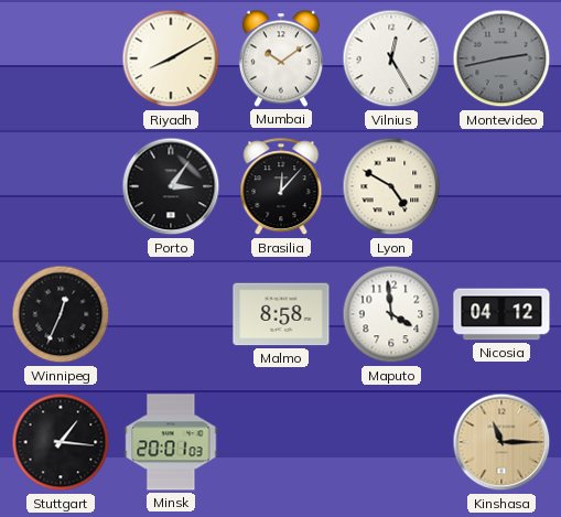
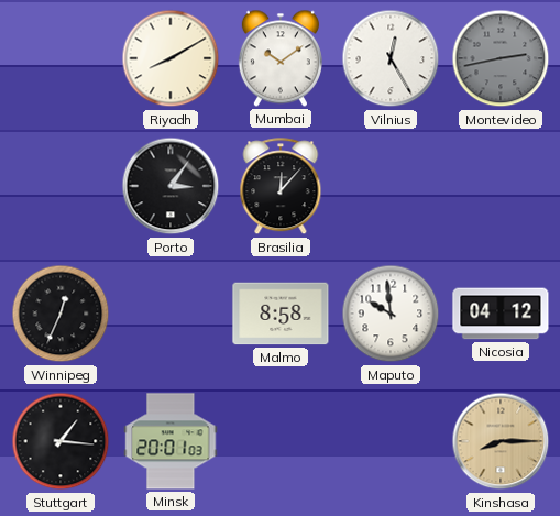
Lyon: 4:50 -> none
Maputo: 3:59 -> 9:59
Kinshasa: 11:15 -> 8:15
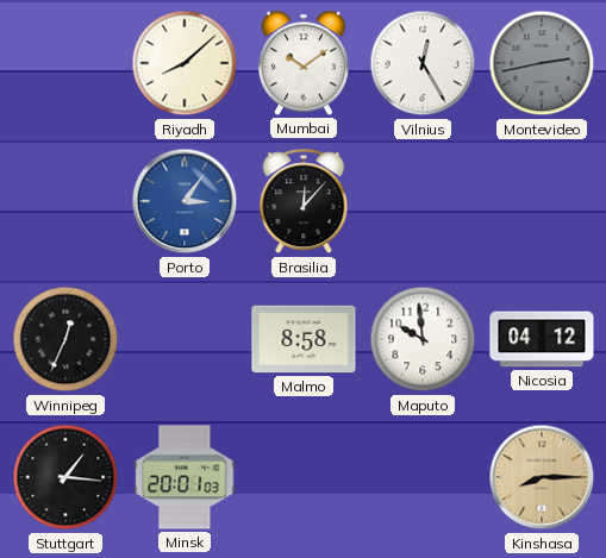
Riyadh: 8:10 -> 8:08
Porto dial: black -> blue
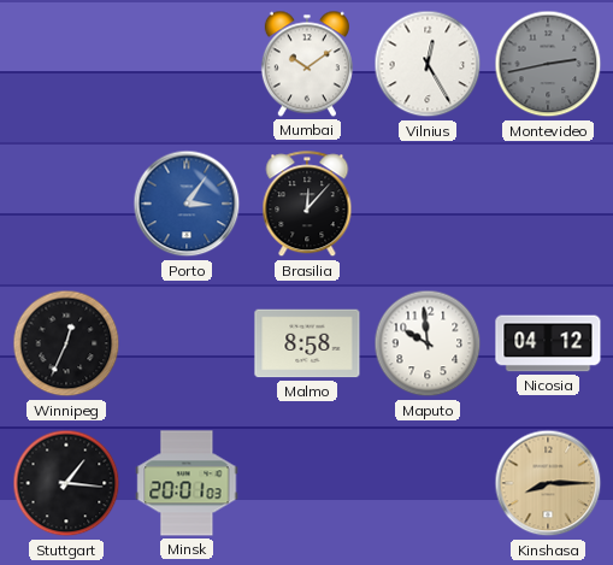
Riyadh: 8:08 -> none
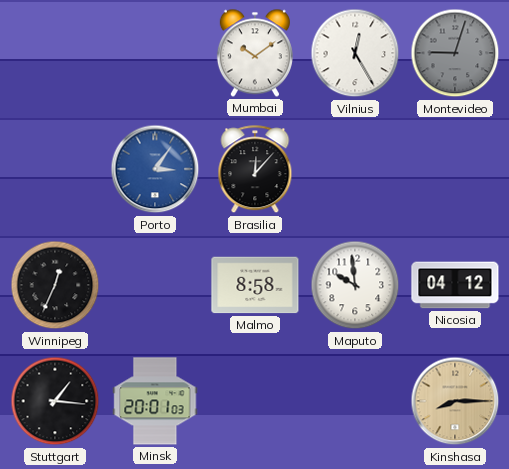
Montevideo: 2:43 -> 9:03
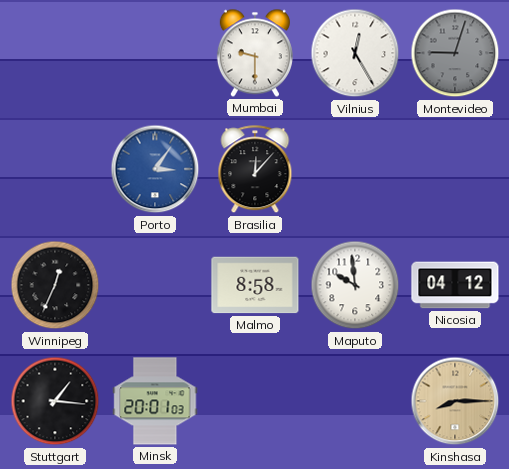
Mumbai: 10:09 -> 9:30
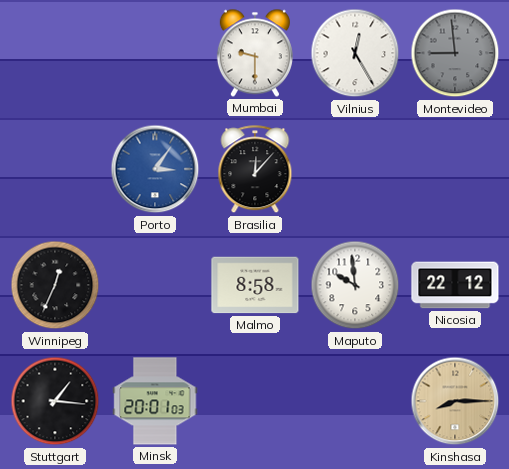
Montevideo: 9:03 -> 8:59
Nicosia: 04:12 -> 22:12
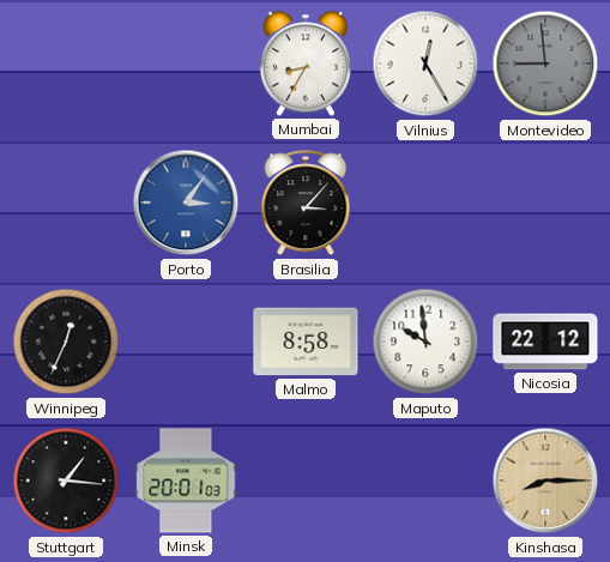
Mumbai: 9:30 -> 8:35
Brasilia: 12:07 -> 3:07
